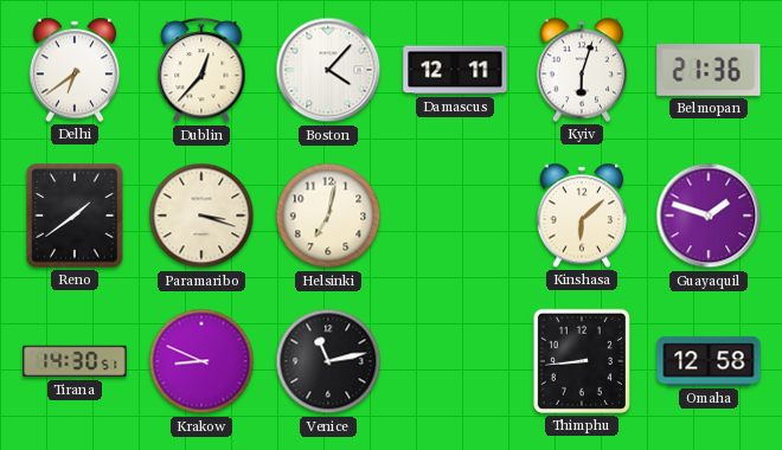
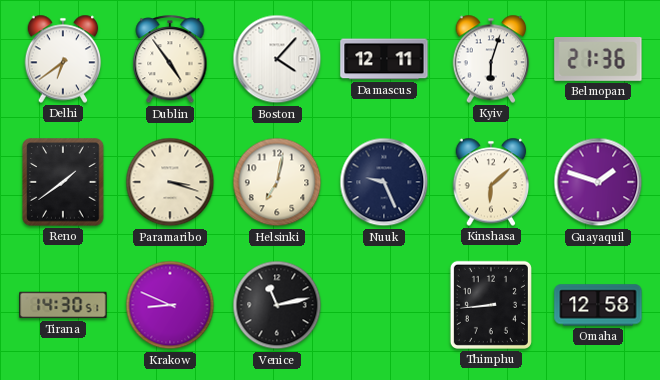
Dublin: 12:37 -> 4:54
Nuuk: none -> 9:26
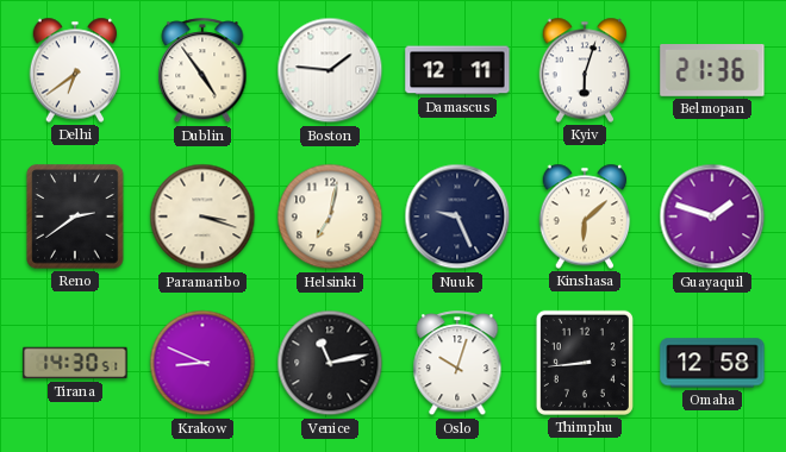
Boston: 4:07 -> 1:46
Reno: 1:39 -> 2:39
Oslo: none -> 10:03
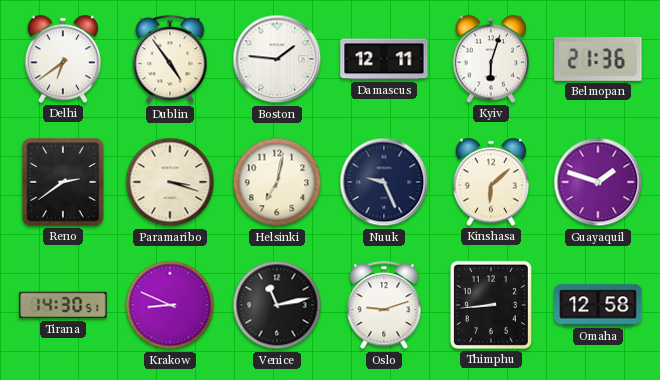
Oslo: 10:03 -> 9:12
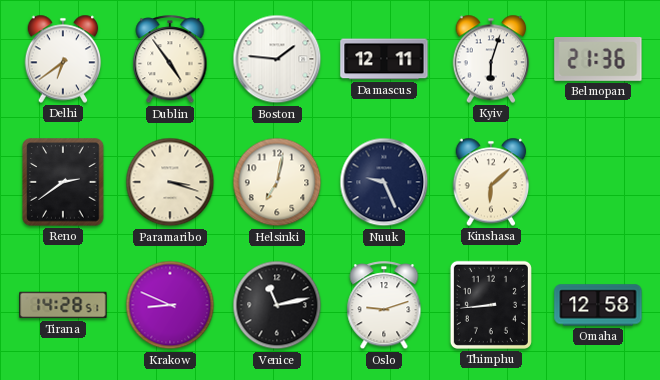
Guayaquil: 1:48 -> none
Tirana: 14:30 -> 14:28
